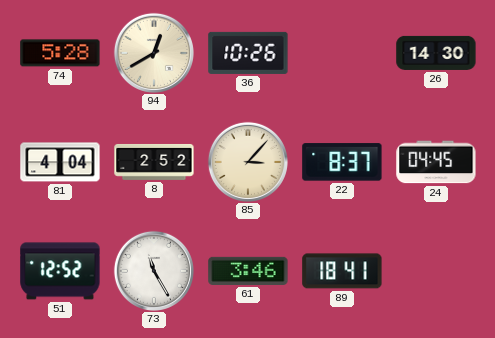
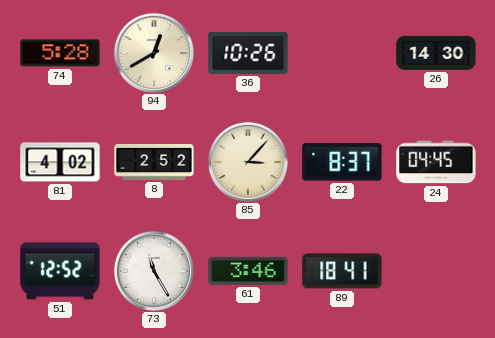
81: 4:04 -> 4:02
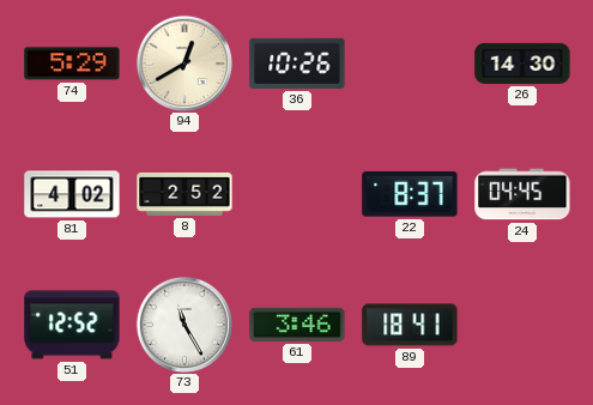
74: 5:28 -> 5:29
85: 3:07 -> none
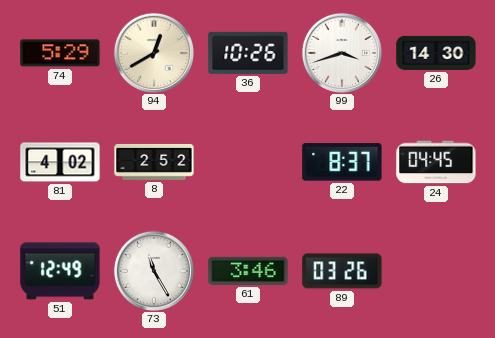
99: none -> 3:42
51: 12:52 -> 12:49
89: 18:41 -> 03:26
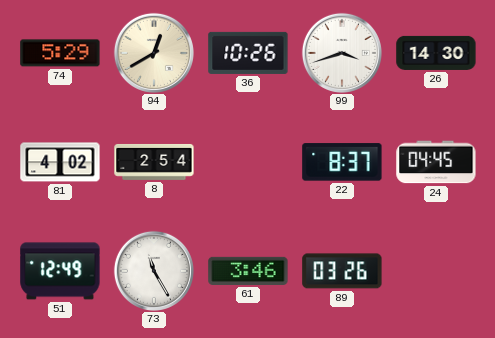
8: 2:52 -> 2:54
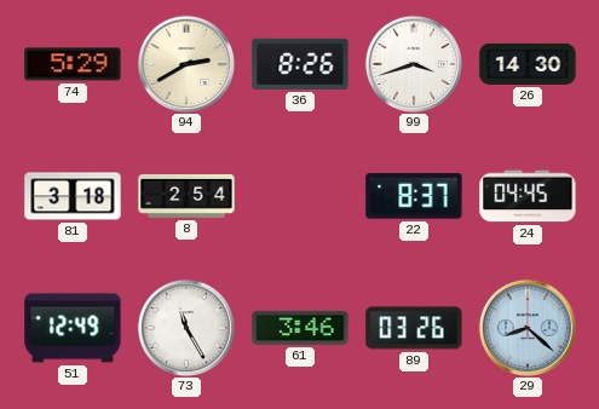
94: 12:40 -> 2:40
36: 10:26 -> 8:26
81: 4:02 -> 3:18
29: none -> 8:22
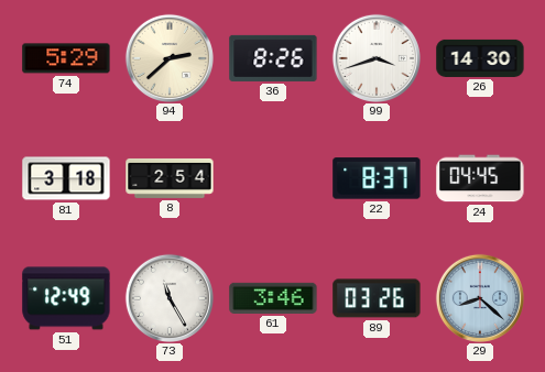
94: 2:40 -> 2:38
